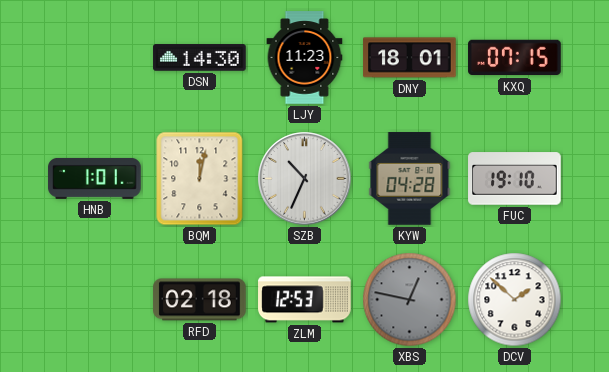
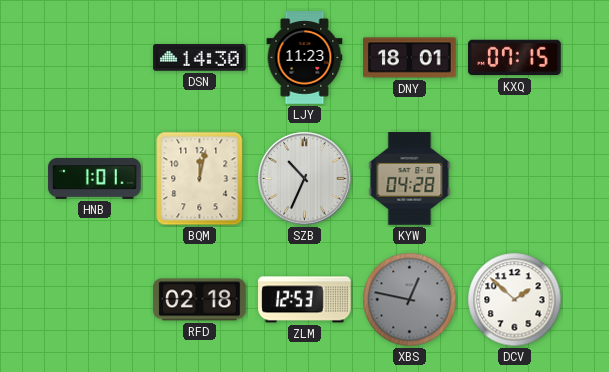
FUC: 19:10 -> none
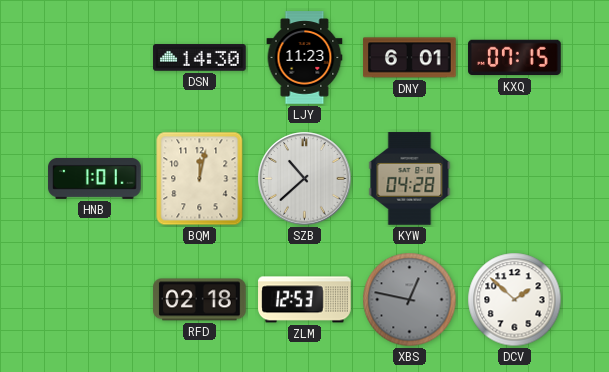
DNY: 18:01 -> 6:01
SZB: 10:34 -> 10:38
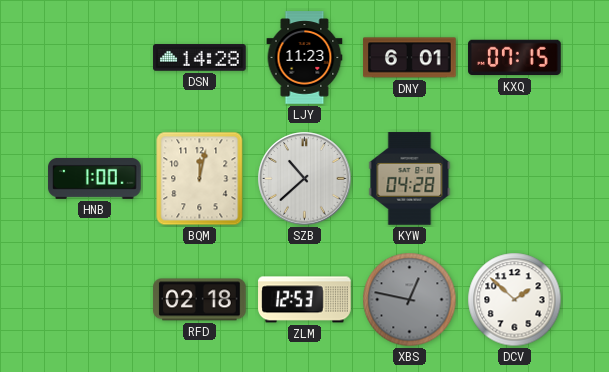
DSN: 14:30 -> 14:28
HNB: 1:01 -> 1:00
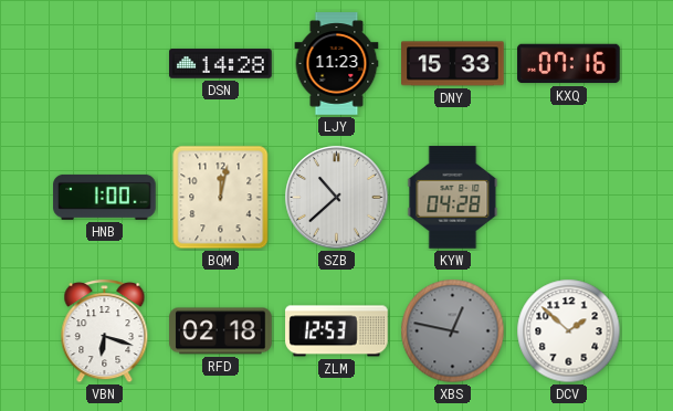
DNY: 6:01 -> 15:33
KXQ: 07:15 -> 07:16
VBN: none -> 6:18
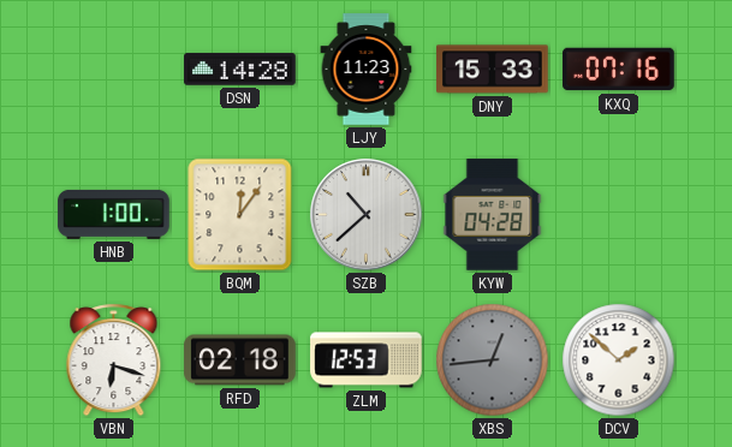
BQM: 12:02 -> 12:06
XBS: 12:47 -> 12:44
